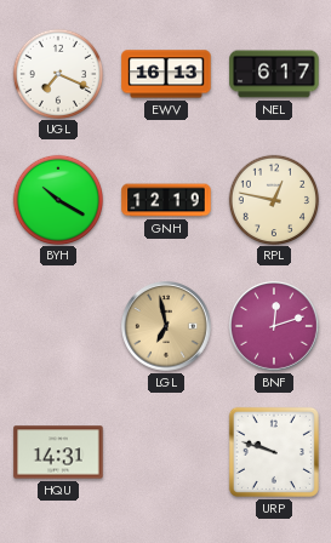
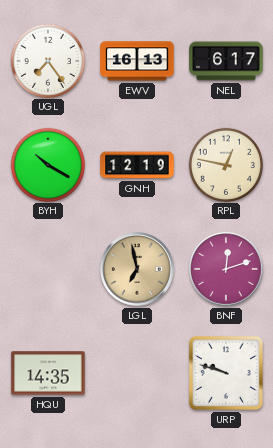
UGL: 7:19 -> 7:24
HQU: 14:31 -> 14:35
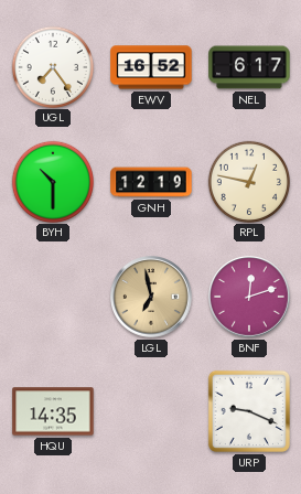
EWV: 16:13 -> 16:52
BYH: 10:20 -> 10:30
URP: 9:48 -> 9:19
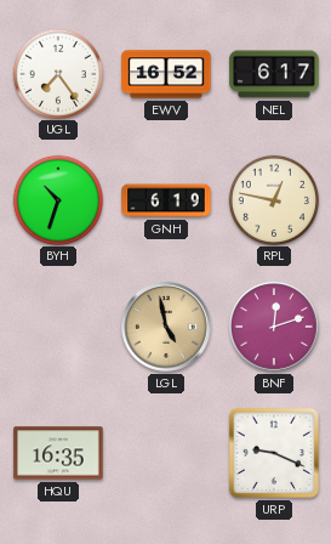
BYH: 10:30 -> 10:33
GNH: 12:19 -> 6:19
LGL: 6:58 -> 4:58
HQU: 14:35 -> 16:35
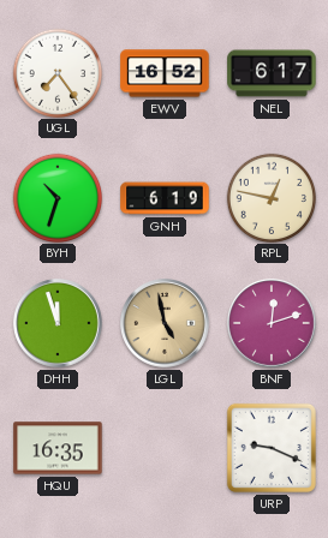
DHH: none -> 11:57
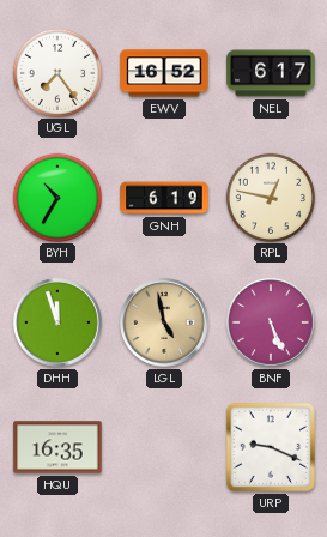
BYH: 10:33 -> 10:35
BNF: 12:12 -> 5:26
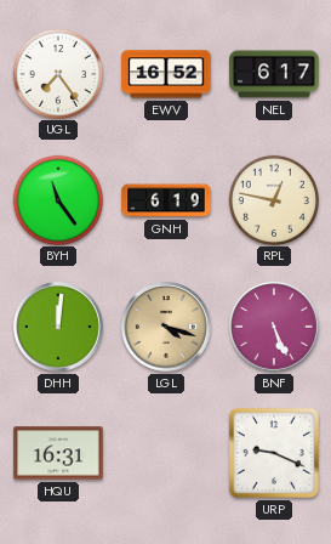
BYH: 10:35 -> 11:24
DHH: 11:57 -> 12:01
LGL: 4:58 -> 4:18
HQU: 16:35 -> 16:31
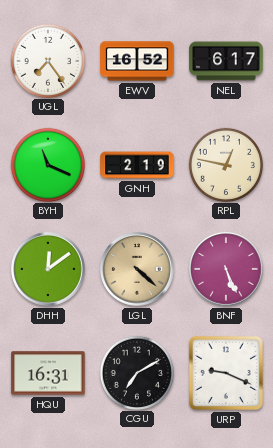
BYH: 11:24 -> 11:19
GNH: 6:19 -> 2:19
DHH: 12:01 -> 12:09
LGL: 4:18 -> 4:22
CGU: none -> 7:10
